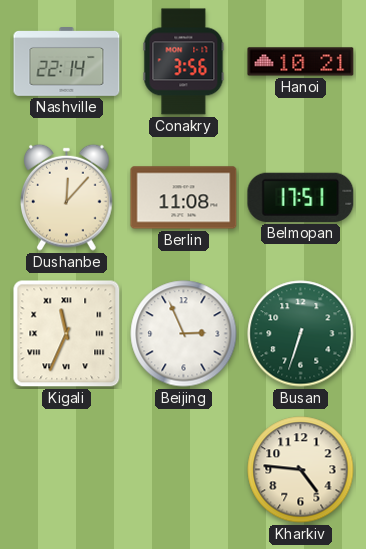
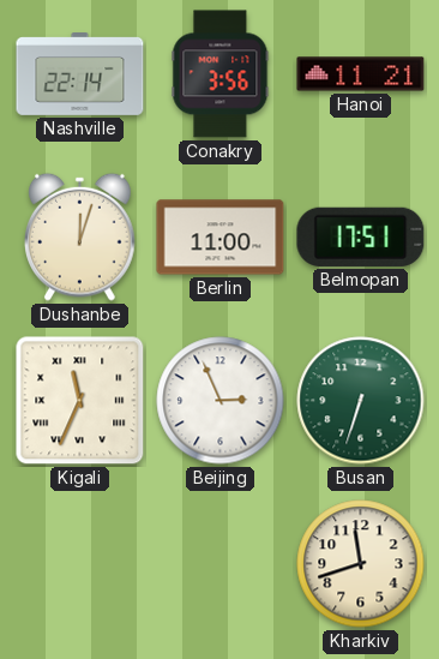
Hanoi: 10:21 -> 11:21
Dushanbe: 12:07 -> 12:03
Berlin: 11:08 -> 11:00
Kharkiv: 4:46 -> 11:42
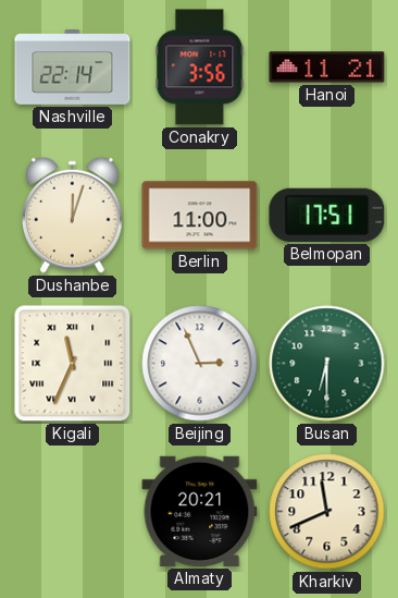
Busan: 6:33 -> 6:30
Almaty: none -> 20:21
Kharkiv: 11:42 -> 11:41
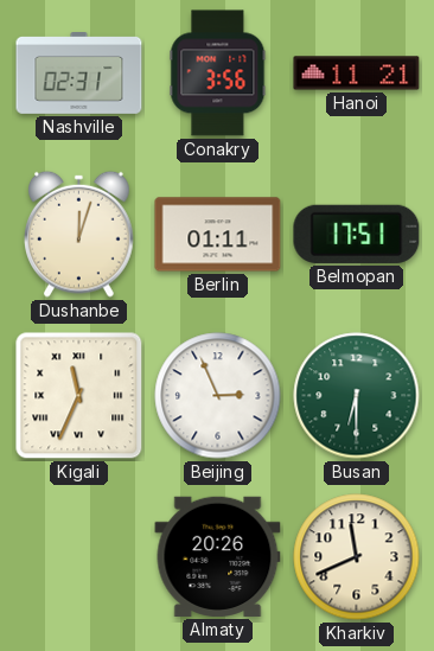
Nashville: 22:14 -> 02:31
Berlin: 11:00 -> 01:11
Almaty: 20:21 -> 20:26
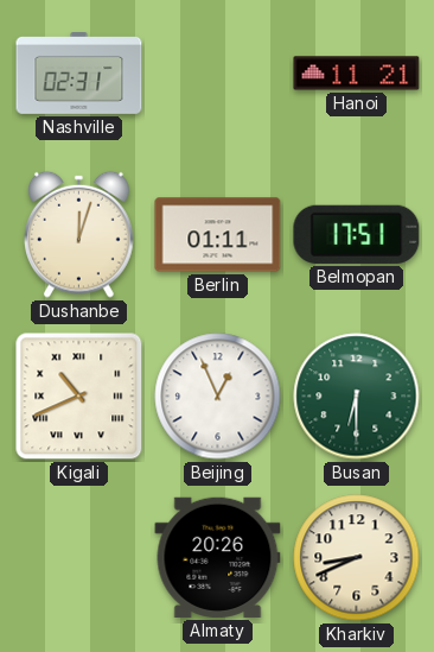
Conakry: 3:56 -> none
Kigali: 11:34 -> 10:41
Beijing: 2:56 -> 12:56
Kharkiv: 11:41 -> 8:41
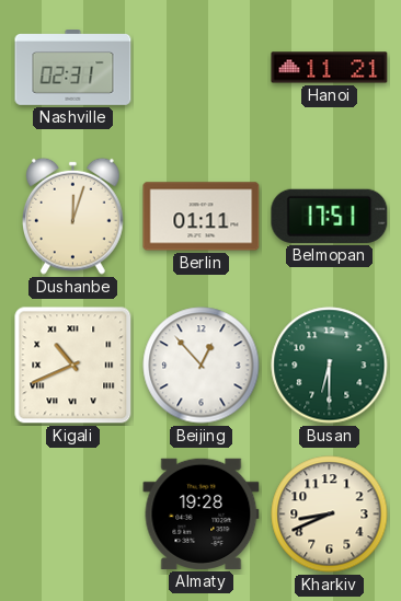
Beijing: 12:56 -> 12:53
Almaty: 20:26 -> 19:28
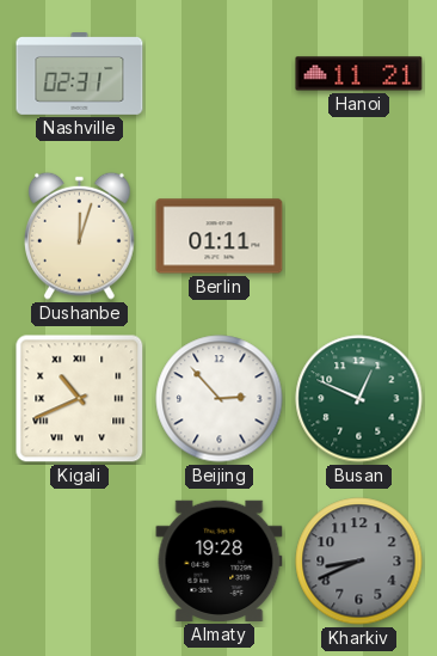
Belmopan: 17:51 -> none
Beijing: 12:53 -> 2:53
Busan: 6:30 -> 12:49
Kharkiv dial: cream -> grey
